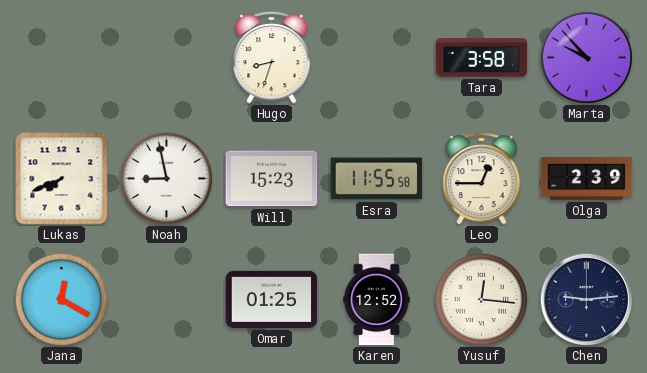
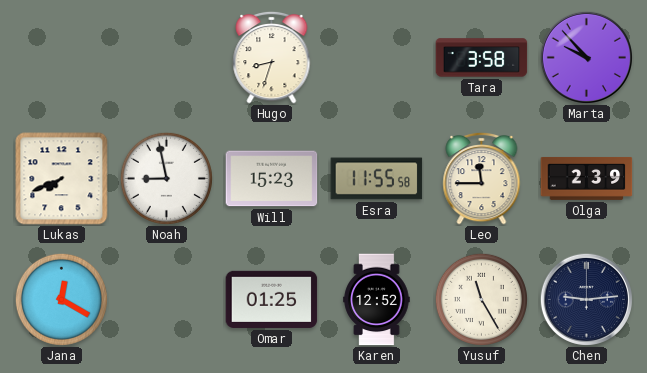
Leo: 12:45 -> 11:45
Yusuf: 12:16 -> 11:25
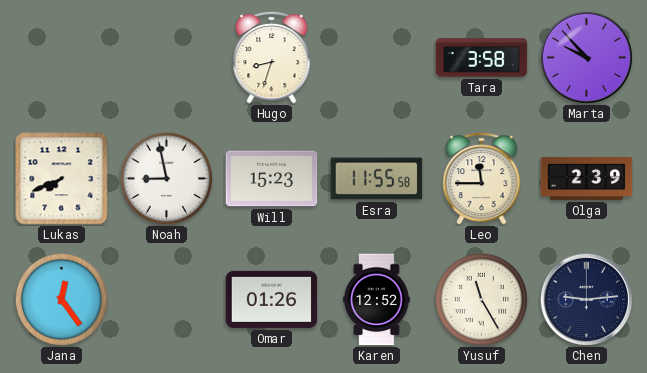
Jana: 12:20 -> 12:24
Omar: 01:25 -> 01:26
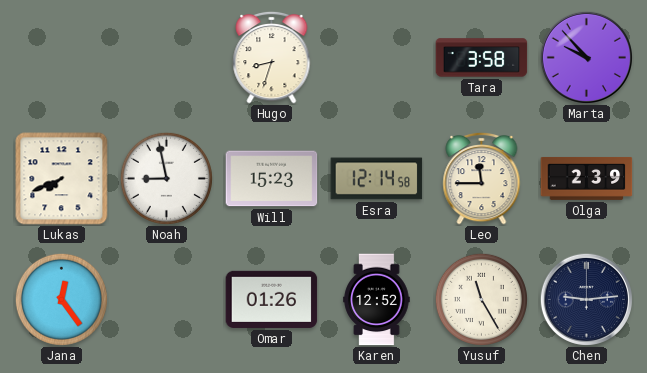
Esra: 11:55 -> 12:14
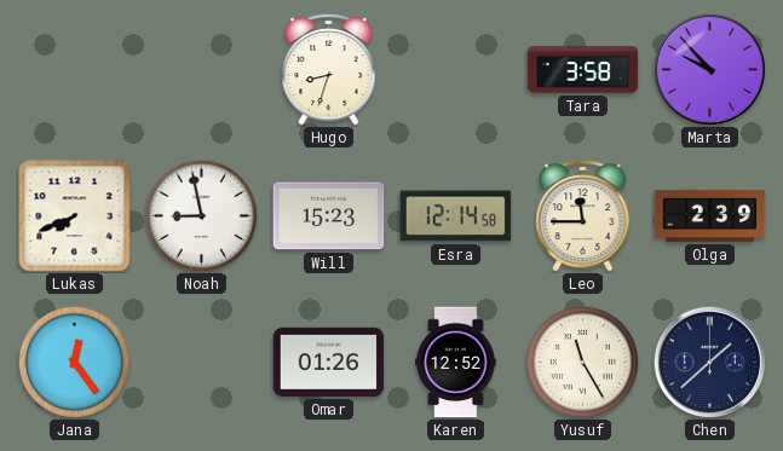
Chen: 9:14 -> 1:38
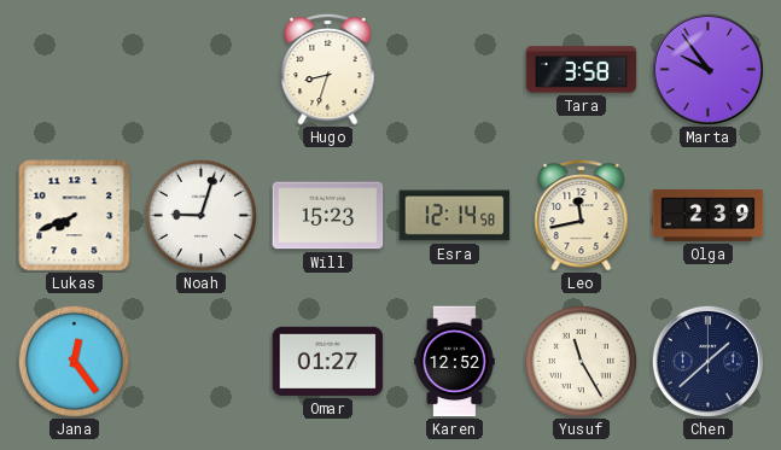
Marta: 9:53 -> 9:54
Noah: 8:58 -> 9:03
Leo: 11:45 -> 11:43
Omar: 01:26 -> 01:27
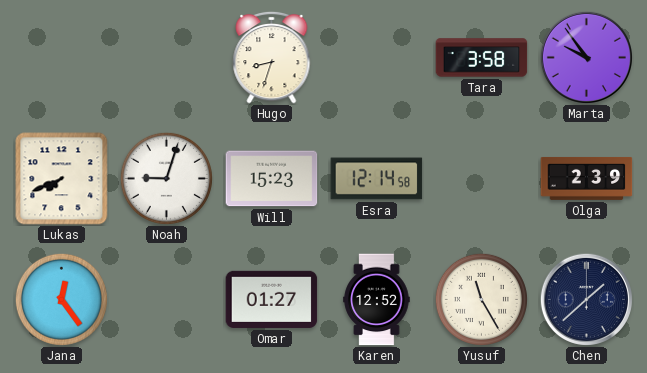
Leo: 11:43 -> none
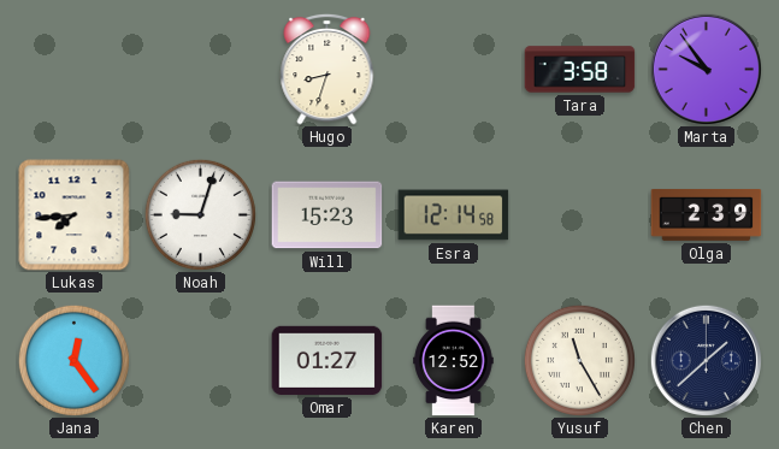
Lukas: 7:41 -> 7:44
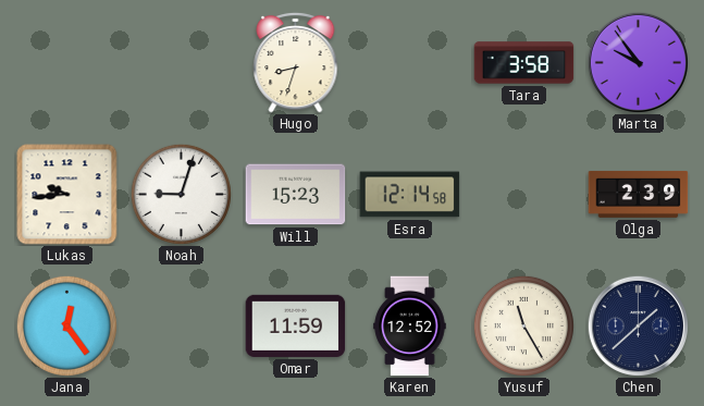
Lukas: 7:44 -> 9:44
Omar: 01:27 -> 11:59
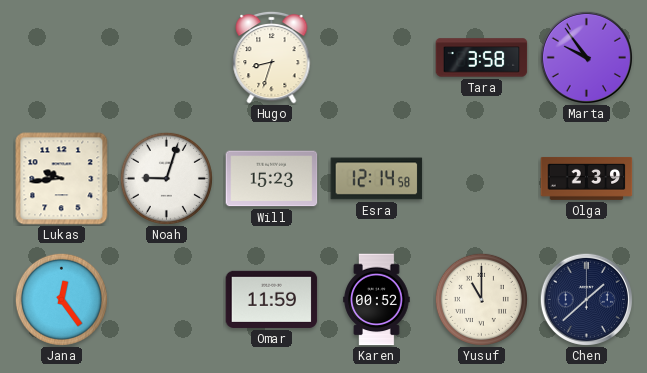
Karen: 12:52 -> 00:52
Yusuf: 11:25 -> 11:00
